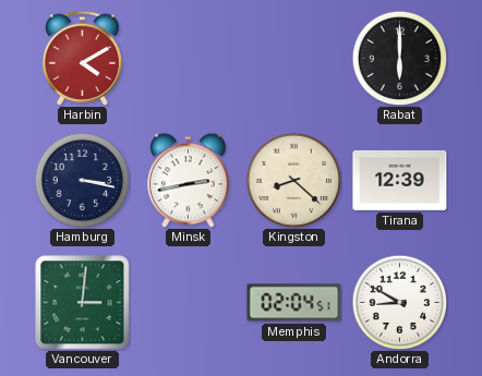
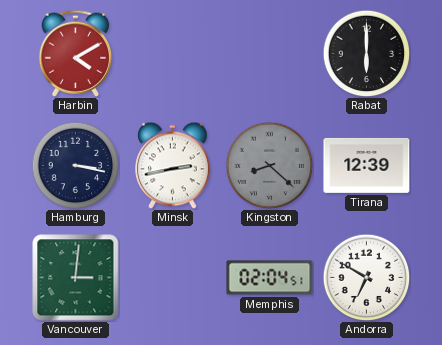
Kingston dial: cream -> grey
Andorra: 8:50 -> 6:50
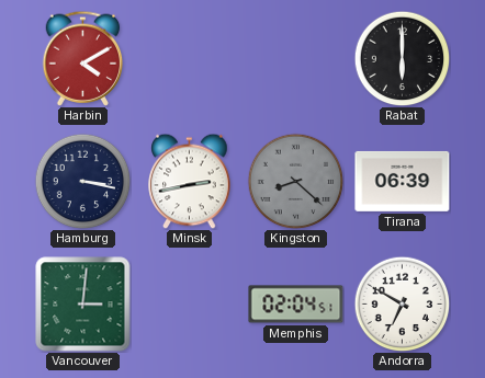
Tirana: 12:39 -> 06:39
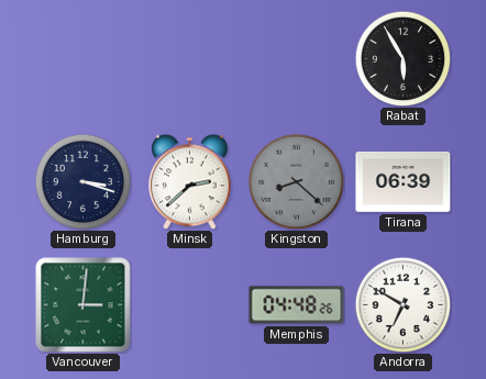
Harbin: 4:10 -> none
Rabat: 6:00 -> 5:55
Hamburg: 3:17 -> 3:18
Minsk: 2:43 -> 2:38
Memphis: 02:04 -> 04:48
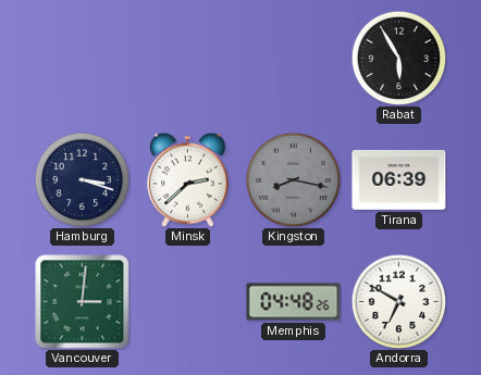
Kingston: 8:22 -> 8:17
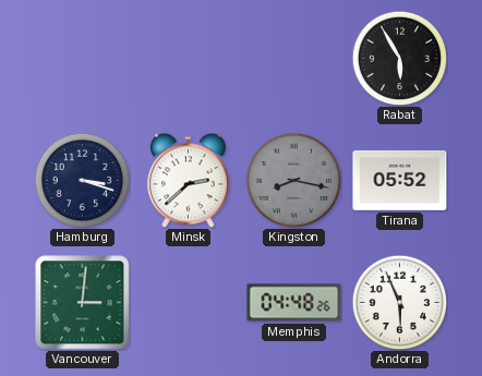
Tirana: 06:39 -> 05:52
Andorra: 6:50 -> 5:56
